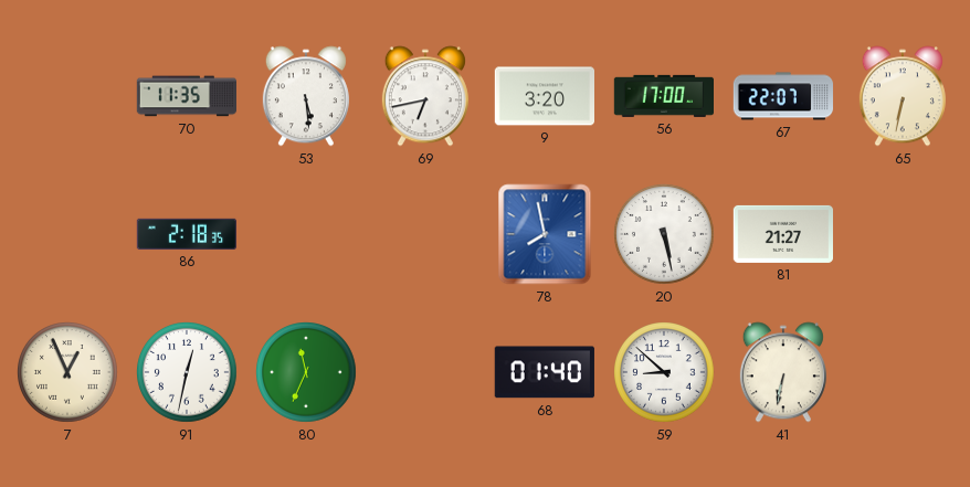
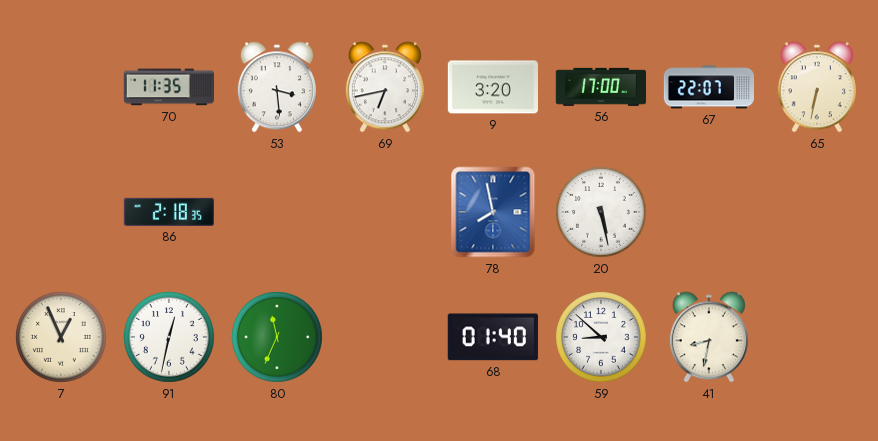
53: 5:29 -> 3:29
81: 21:27 -> none
41: 6:32 -> 8:32
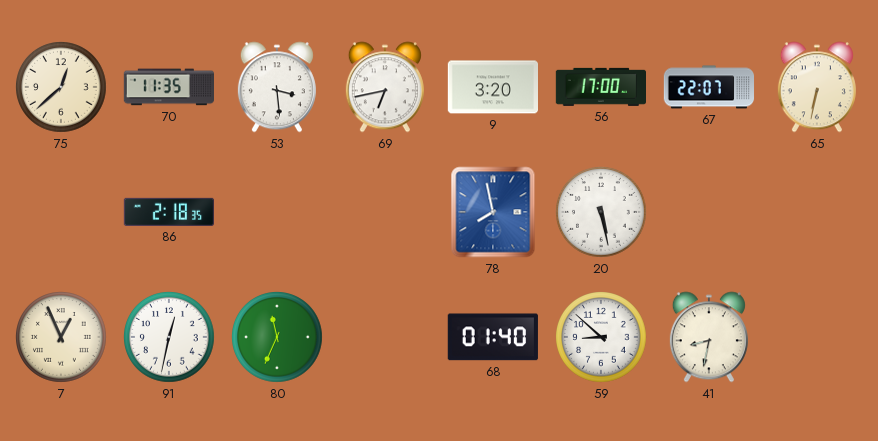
75: none -> 12:38
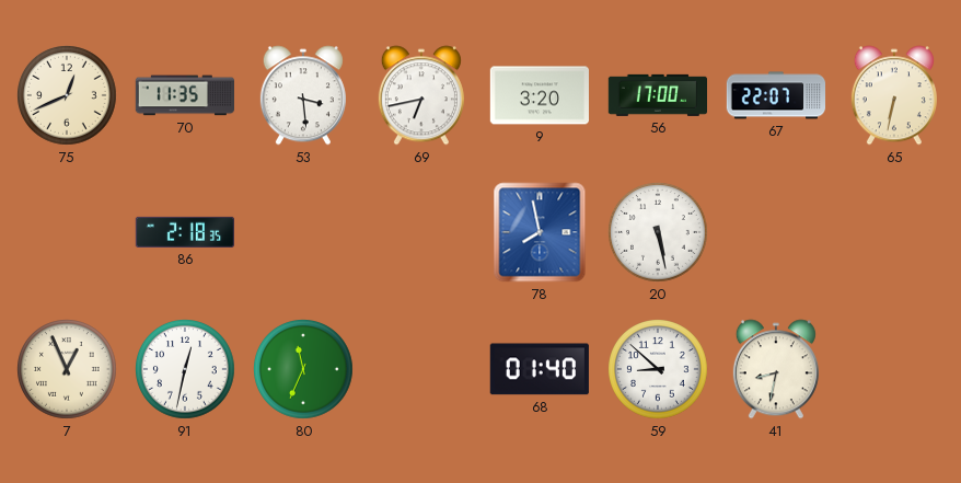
75: 12:38 -> 12:41
